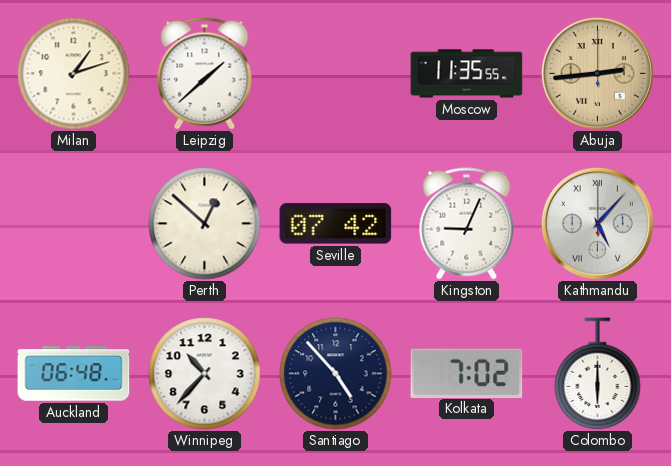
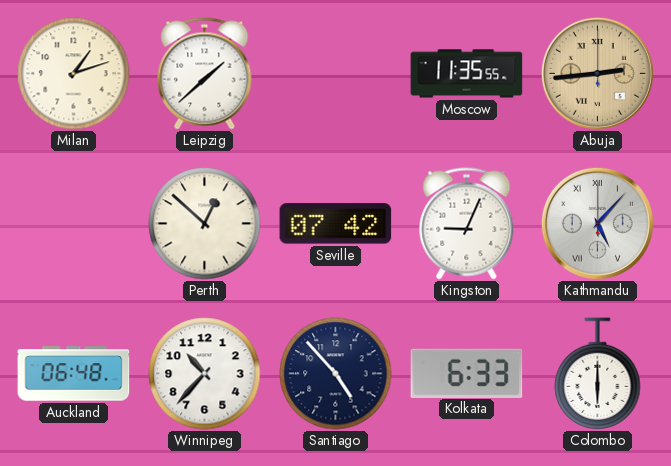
Kolkata: 7:02 -> 6:33
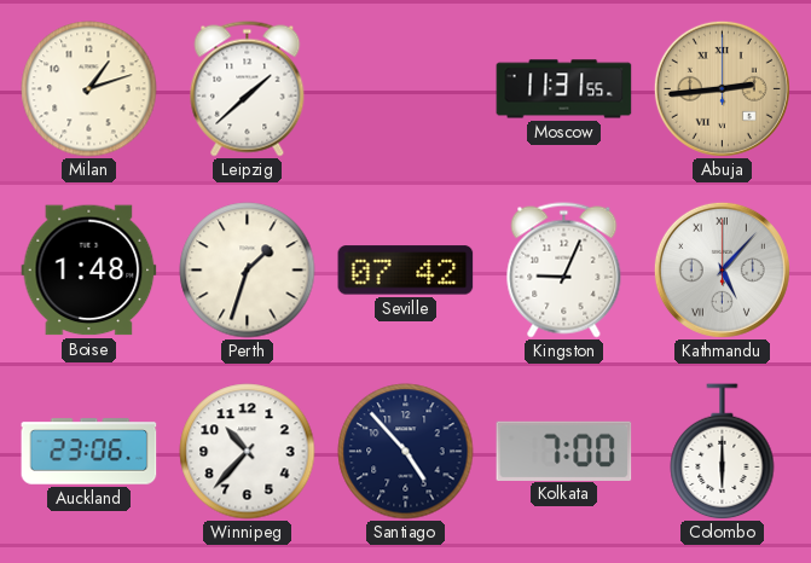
Moscow: 11:35 -> 11:31
Boise: none -> 1:48
Perth: 12:52 -> 1:33
Auckland: 06:48 -> 23:06
Kolkata: 6:33 -> 7:00
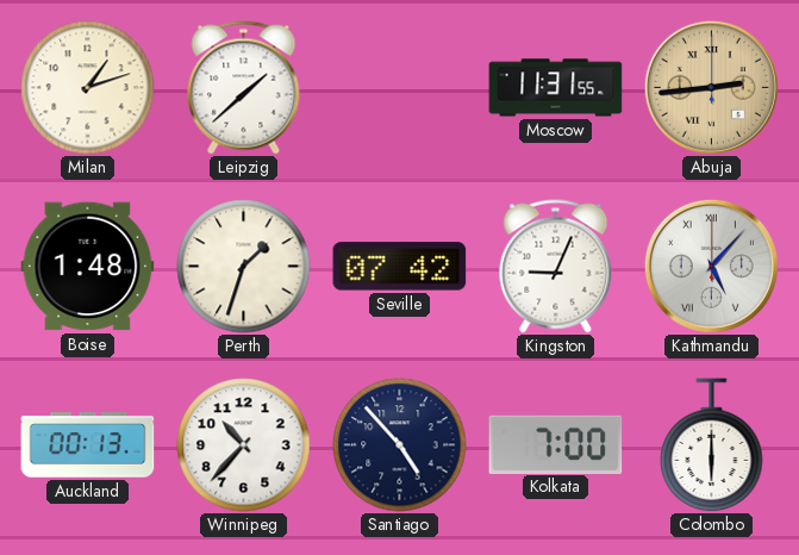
Auckland: 23:06 -> 00:13
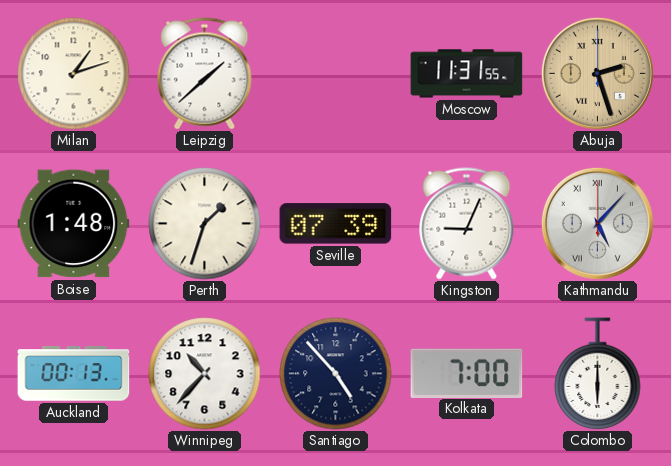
Abuja: 2:44 -> 2:27
Seville: 07:42 -> 07:39
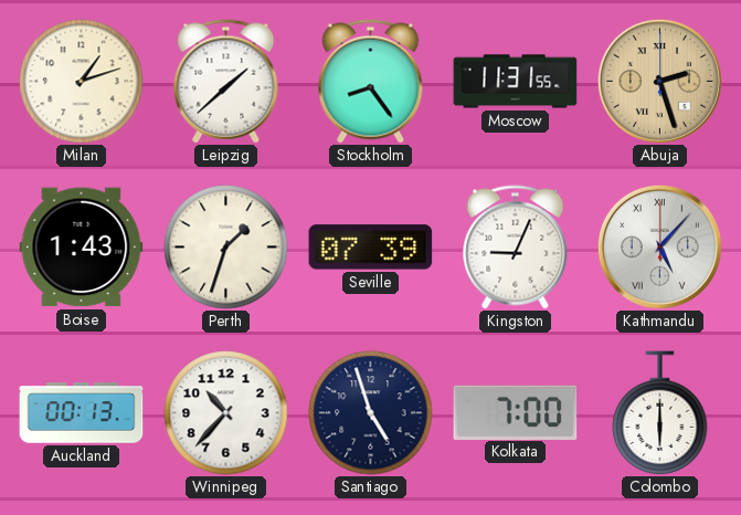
Stockholm: none -> 8:24
Boise: 1:48 -> 1:43
Santiago: 4:53 -> 4:57
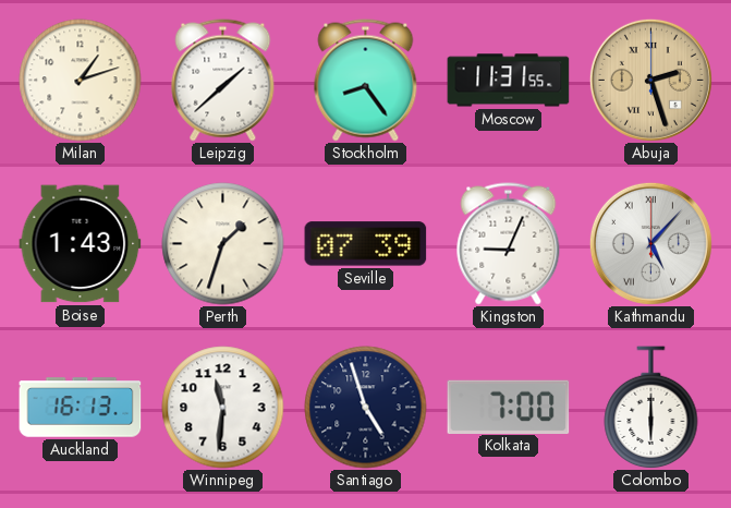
Auckland: 00:13 -> 16:13
Winnipeg: 10:37 -> 11:31
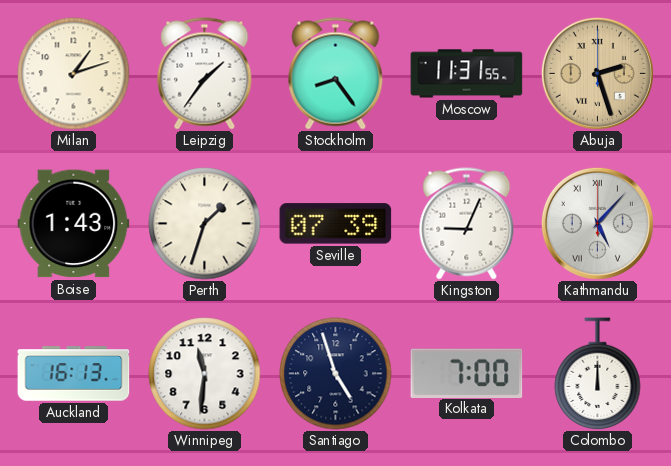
Leipzig: 1:38 -> 1:36
Colombo: 6:00 -> 12:00
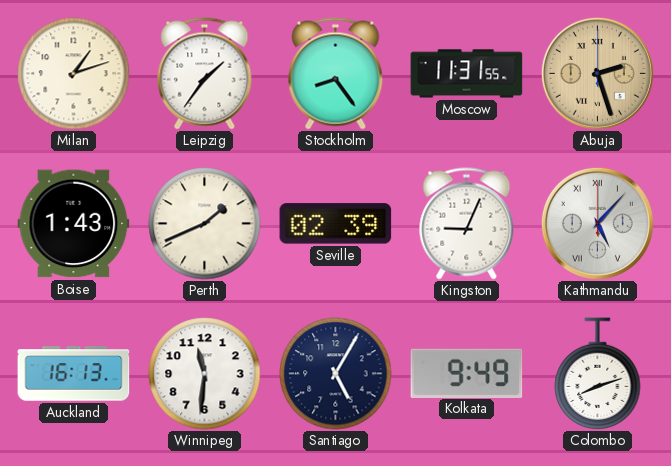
Perth: 1:33 -> 1:41
Seville: 07:39 -> 02:39
Santiago: 4:57 -> 5:05
Kolkata: 7:00 -> 9:49
Colombo: 12:00 -> 8:12
